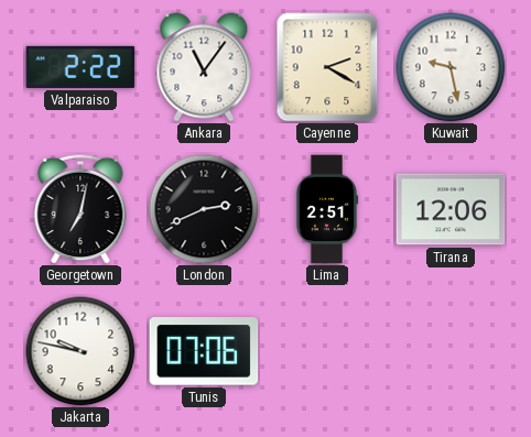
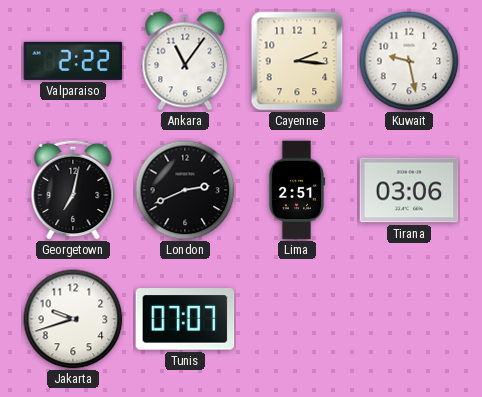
Cayenne: 2:20 -> 2:16
Tirana: 12:06 -> 03:06
Jakarta: 9:47 -> 9:42
Tunis: 07:06 -> 07:07
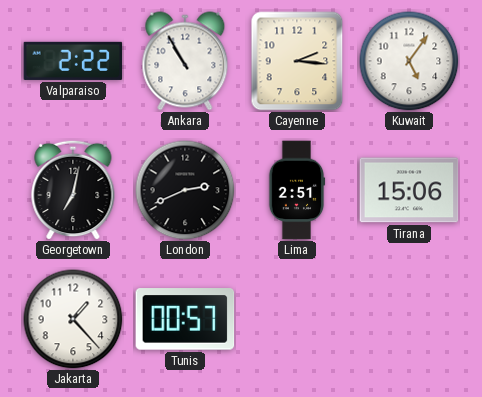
Ankara: 11:06 -> 10:55
Kuwait: 9:28 -> 5:06
Tirana: 03:06 -> 15:06
Jakarta: 9:42 -> 1:23
Tunis: 07:07 -> 00:57
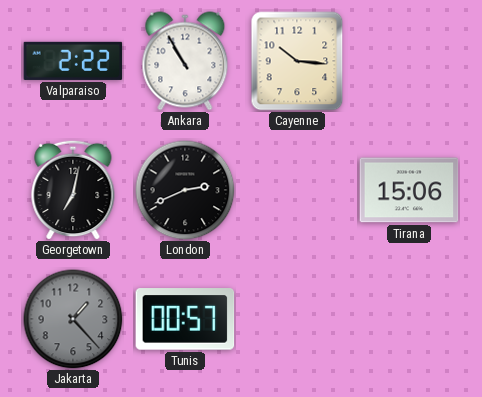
Cayenne: 2:16 -> 10:16
Kuwait: 5:06 -> none
Lima: 2:51 -> none
Jakarta dial: white -> grey
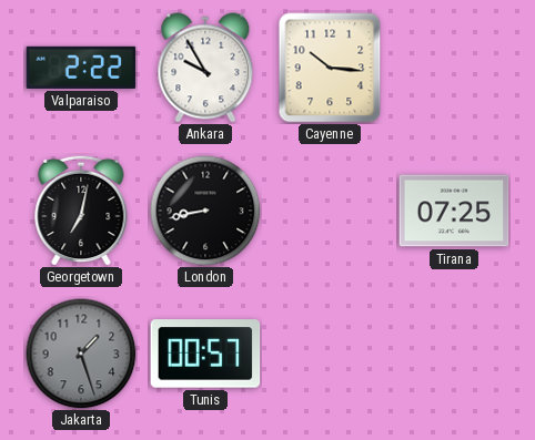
Ankara: 10:55 -> 9:55
London: 2:41 -> 8:43
Tirana: 15:06 -> 07:25
Jakarta: 1:23 -> 1:27
